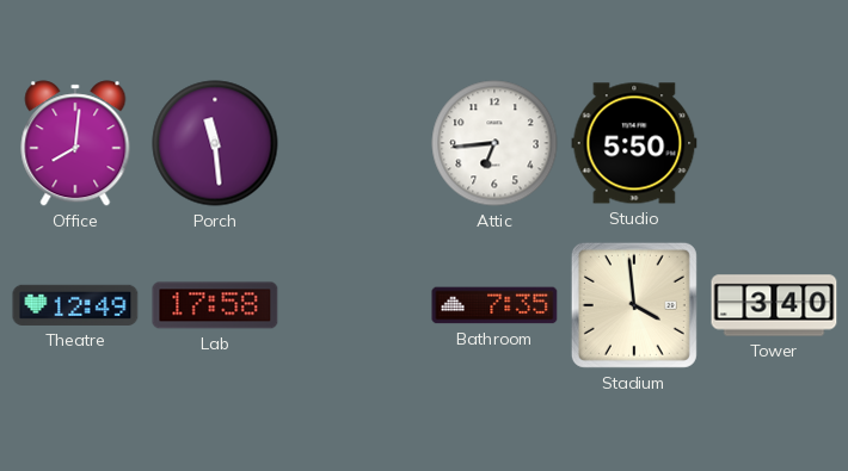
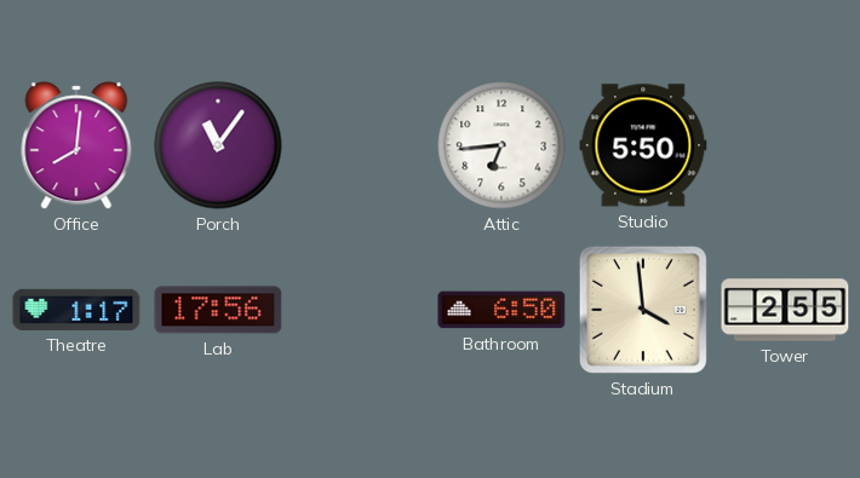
Porch: 11:29 -> 11:06
Theatre: 12:49 -> 1:17
Lab: 17:58 -> 17:56
Bathroom: 7:35 -> 6:50
Tower: 3:40 -> 2:55
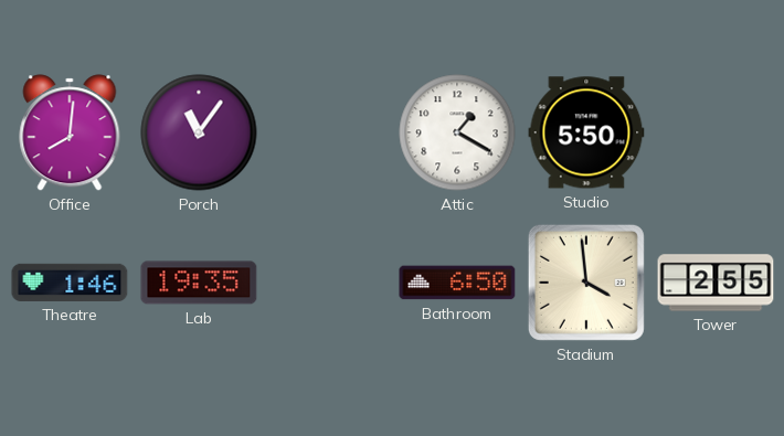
Attic: 6:44 -> 1:20
Theatre: 1:17 -> 1:46
Lab: 17:56 -> 19:35
